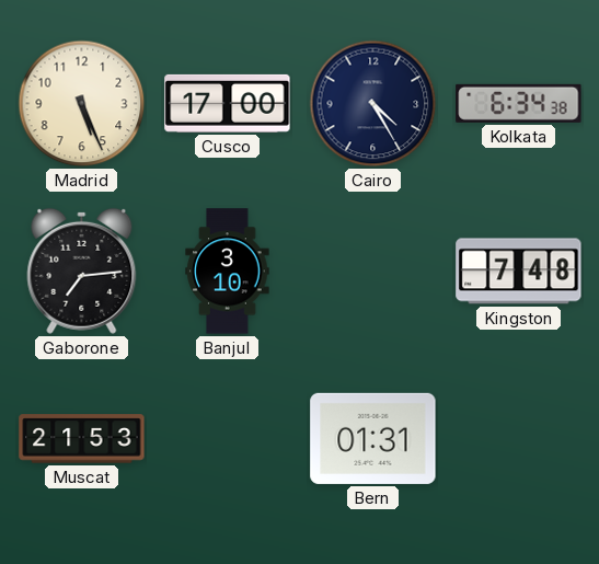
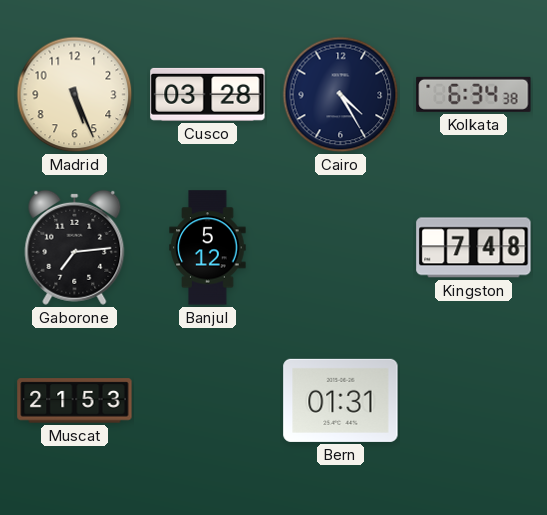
Cusco: 17:00 -> 03:28
Banjul: 3:10 -> 5:12
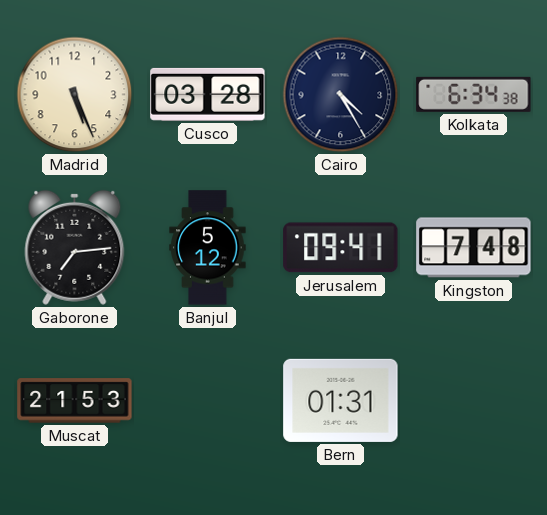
Jerusalem: none -> 09:41
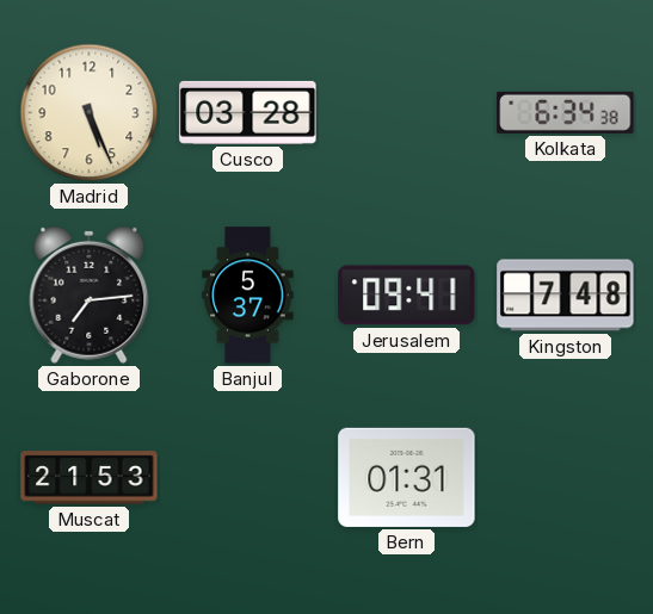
Cairo: 4:25 -> none
Banjul: 5:12 -> 5:37
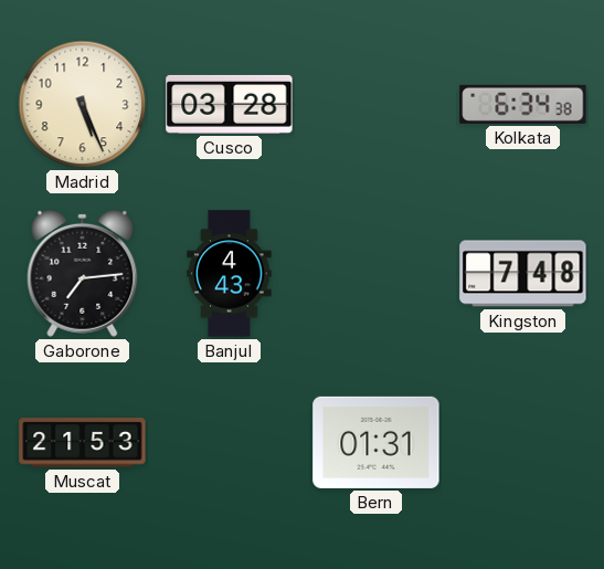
Banjul: 5:37 -> 4:43
Jerusalem: 09:41 -> none
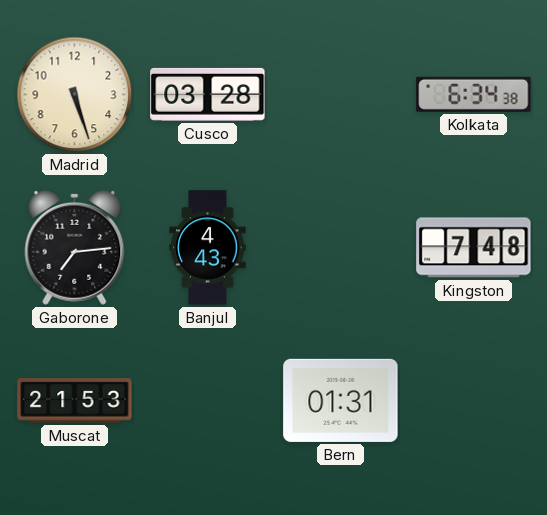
Madrid: 5:26 -> 5:27
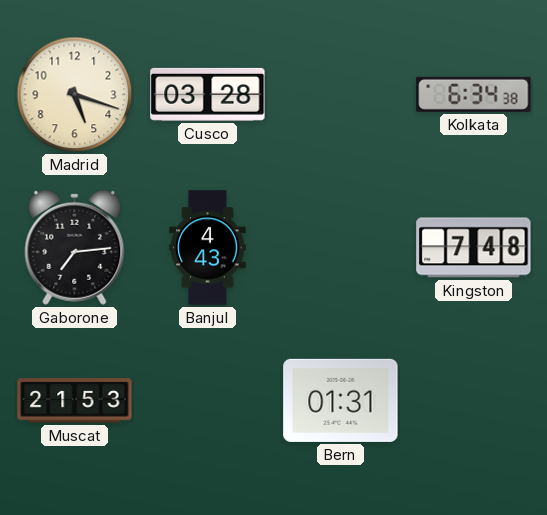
Madrid: 5:27 -> 5:18
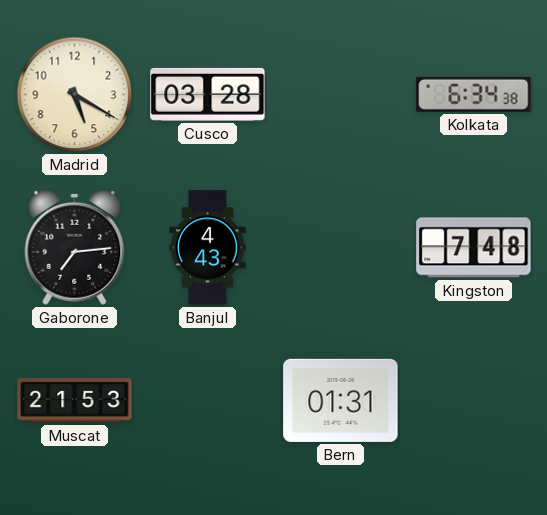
Madrid: 5:18 -> 5:20
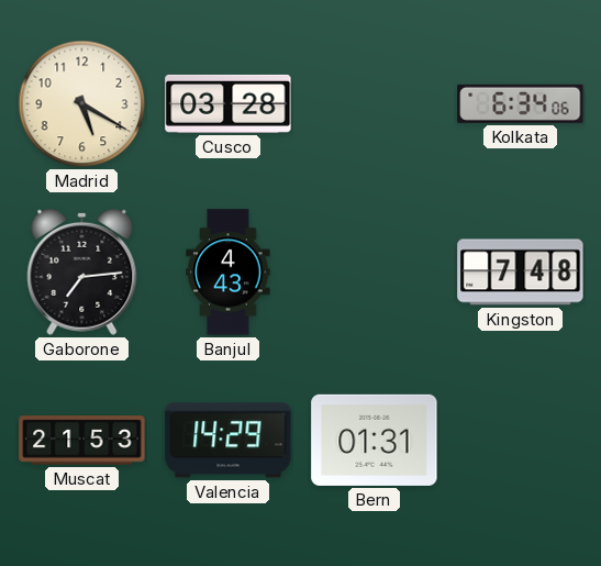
Kolkata: 6:34:38 -> 6:34:06
Valencia: none -> 14:29
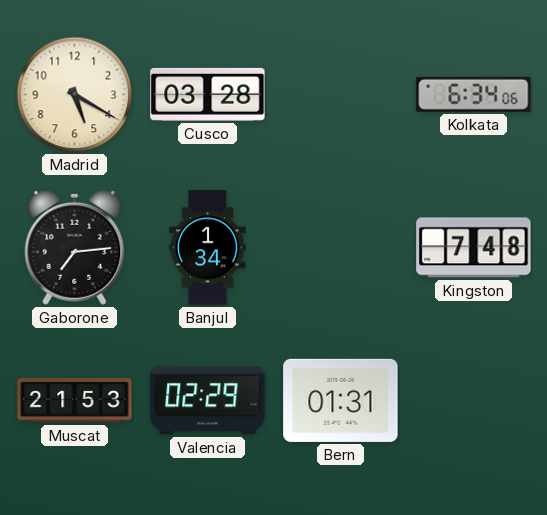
Banjul: 4:43 -> 1:34
Valencia: 14:29 -> 02:29
